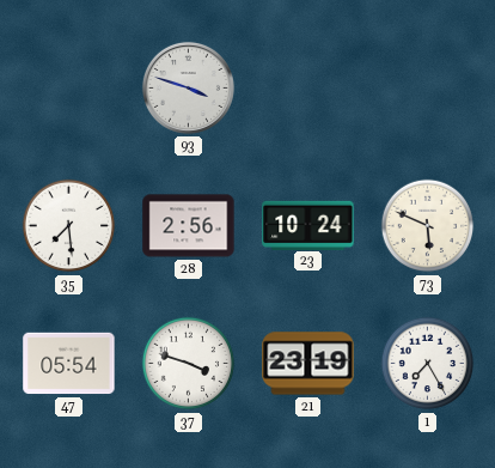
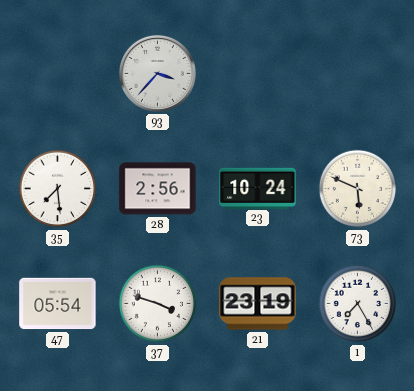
93: 3:48 -> 3:37
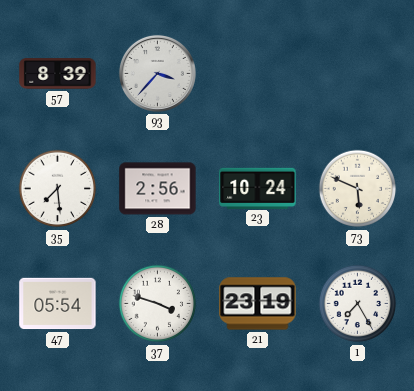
57: none -> 8:39
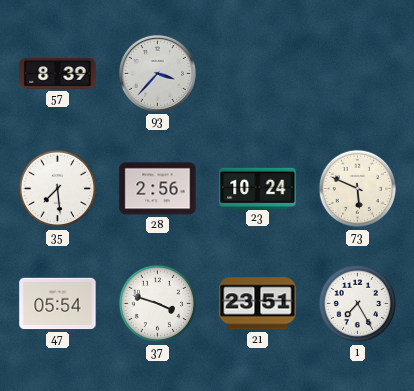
21: 23:19 -> 23:51
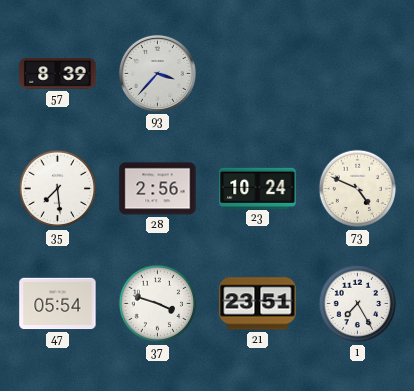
73: 5:49 -> 4:49
